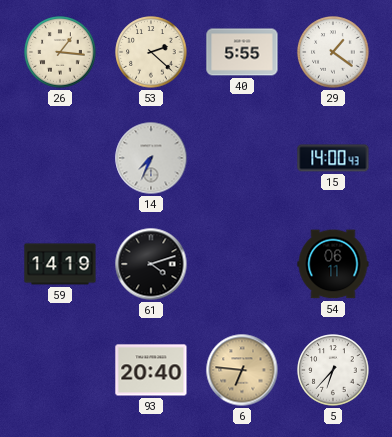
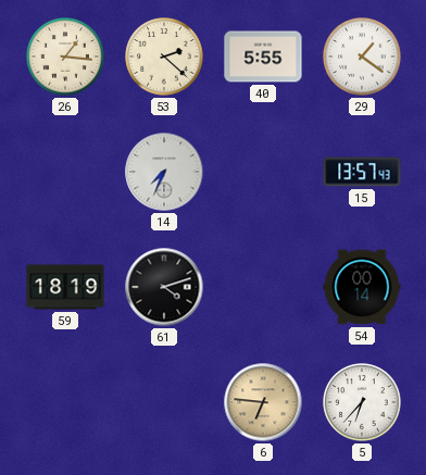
15: 14:00 -> 13:57
59: 14:19 -> 18:19
54: 06:11 -> 00:14
93: 20:40 -> none
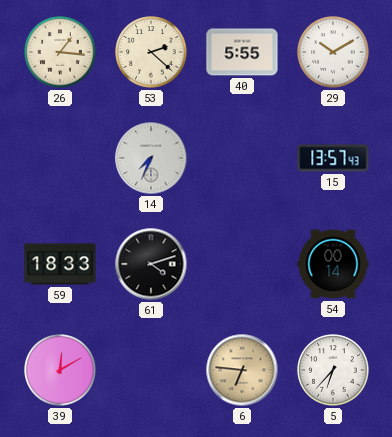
29: 1:21 -> 10:10
59: 18:19 -> 18:33
39: none -> 12:10
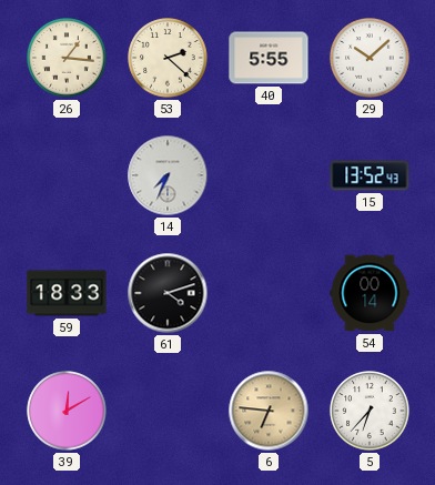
29: 10:10 -> 10:08
15: 13:57 -> 13:52
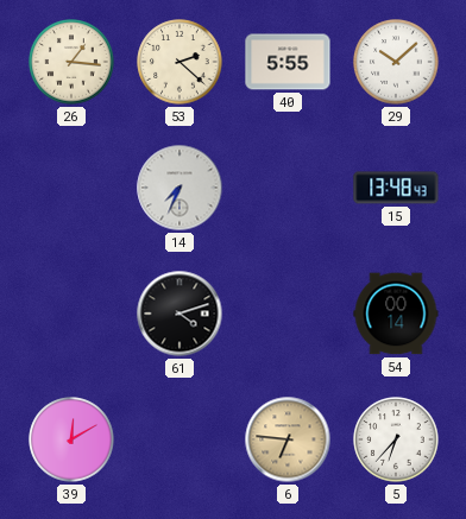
15: 13:52 -> 13:48
59: 18:33 -> none
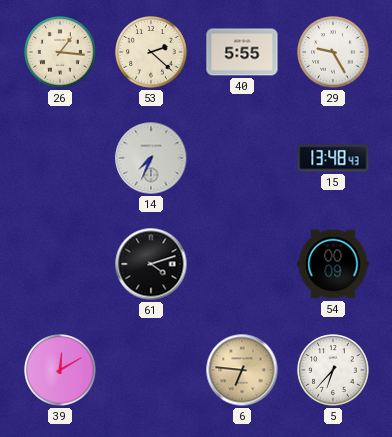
29: 10:08 -> 9:25
54: 00:14 -> 00:09
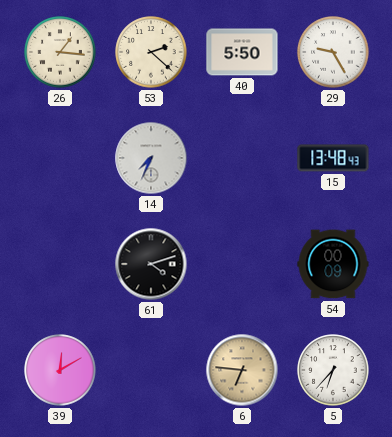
40: 5:55 -> 5:50
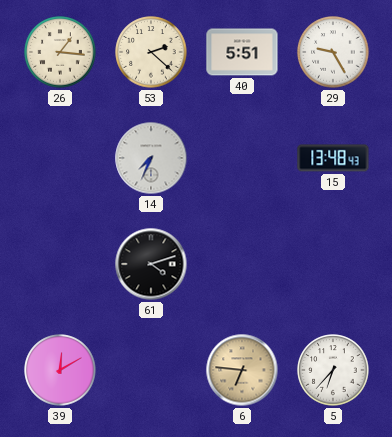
40: 5:50 -> 5:51
54: 00:09 -> none
